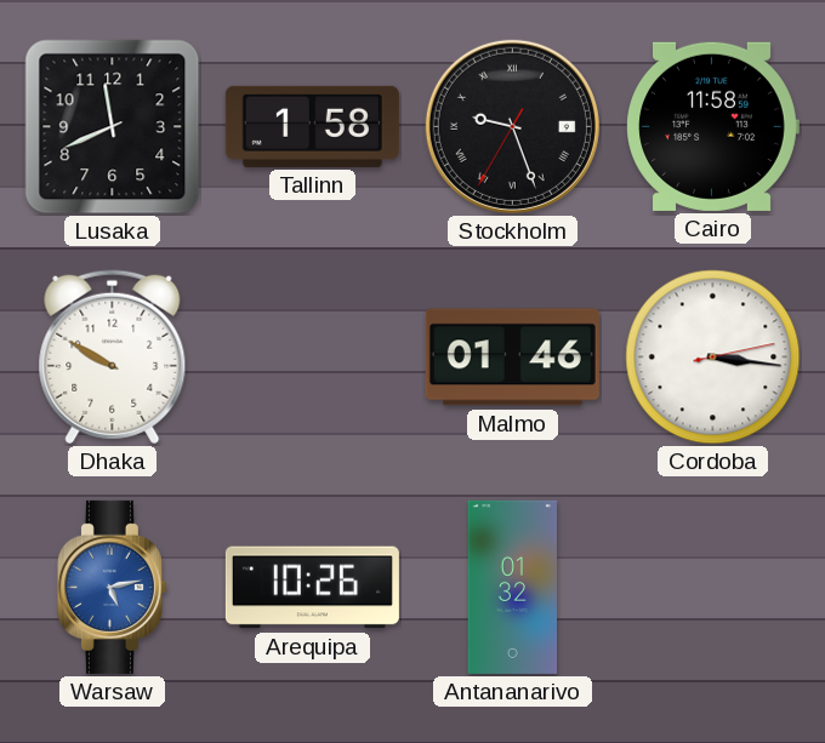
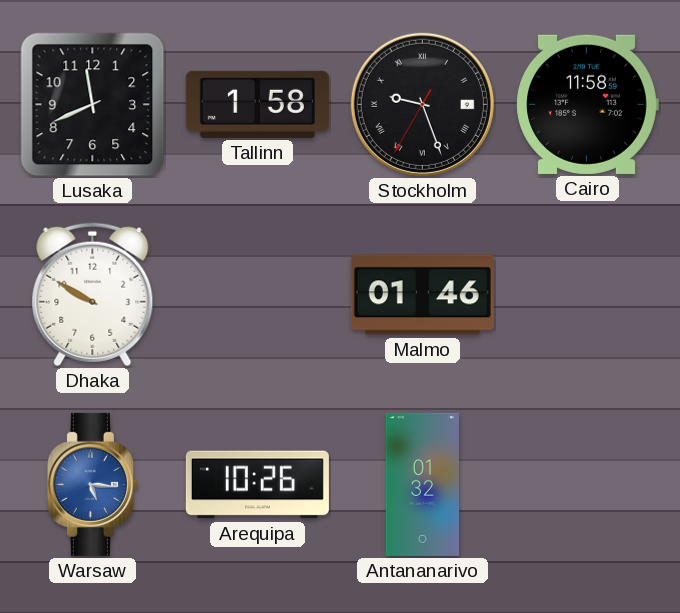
Cordoba: 3:16 -> none
Warsaw: 5:13 -> 5:16
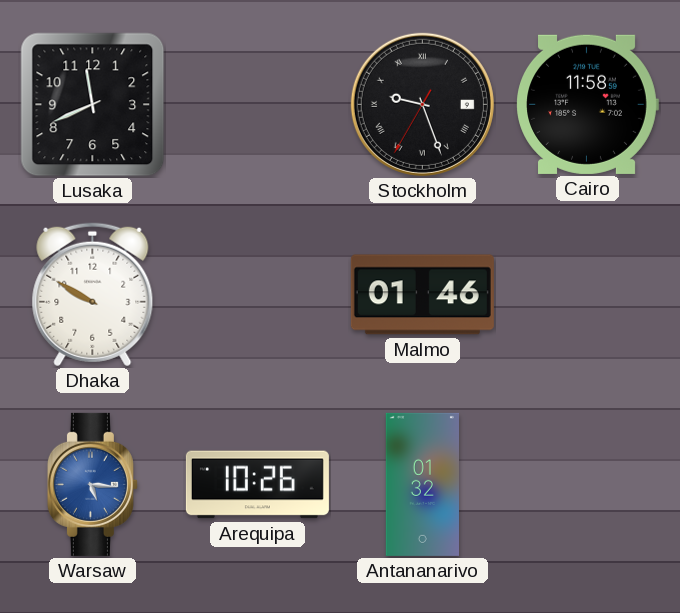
Tallinn: 1:58 -> none
